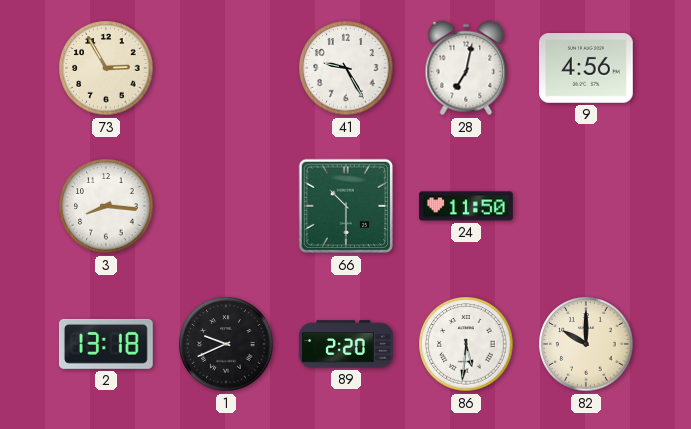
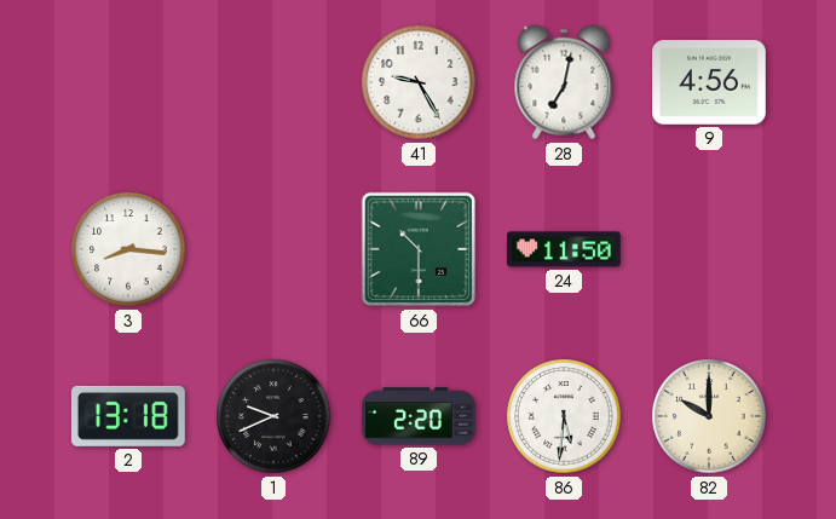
73: 2:55 -> none
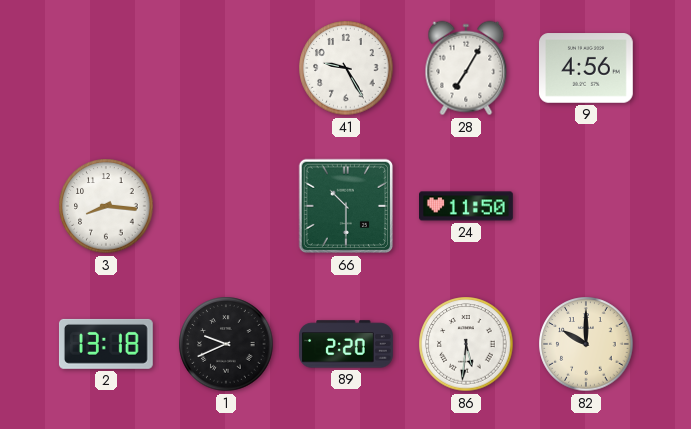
28: 7:02 -> 7:05
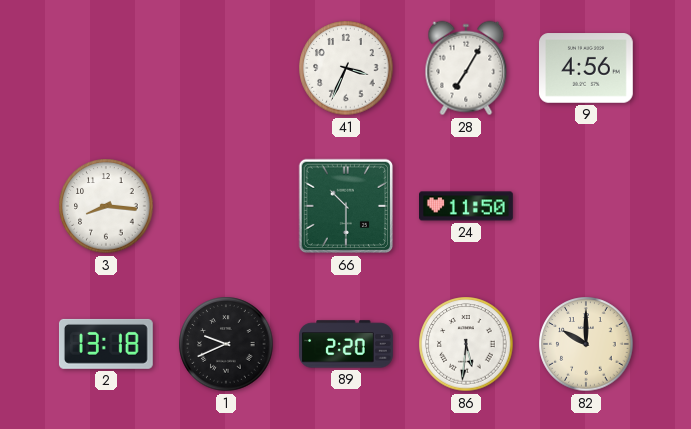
41: 9:25 -> 3:34
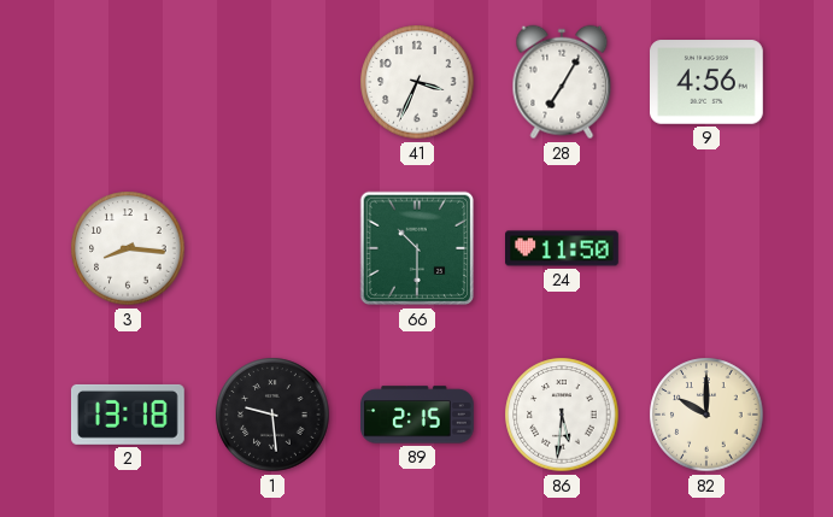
1: 9:41 -> 9:29
89: 2:20 -> 2:15
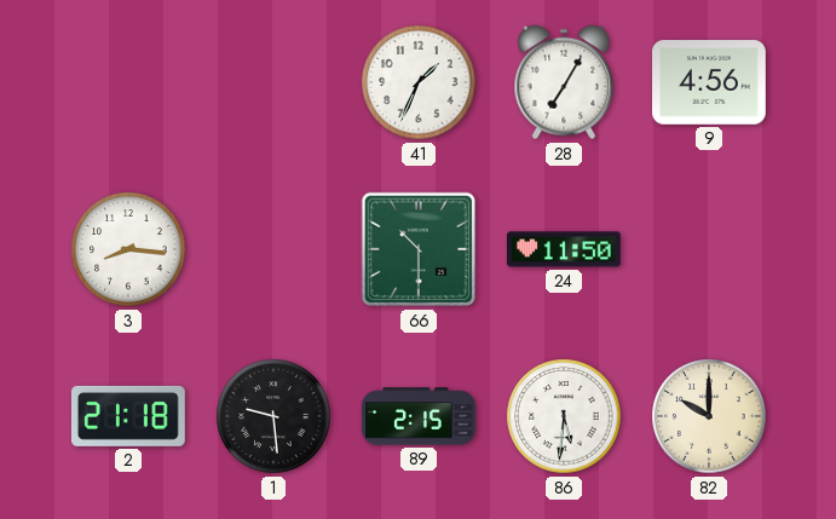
41: 3:34 -> 1:34
2: 13:18 -> 21:18
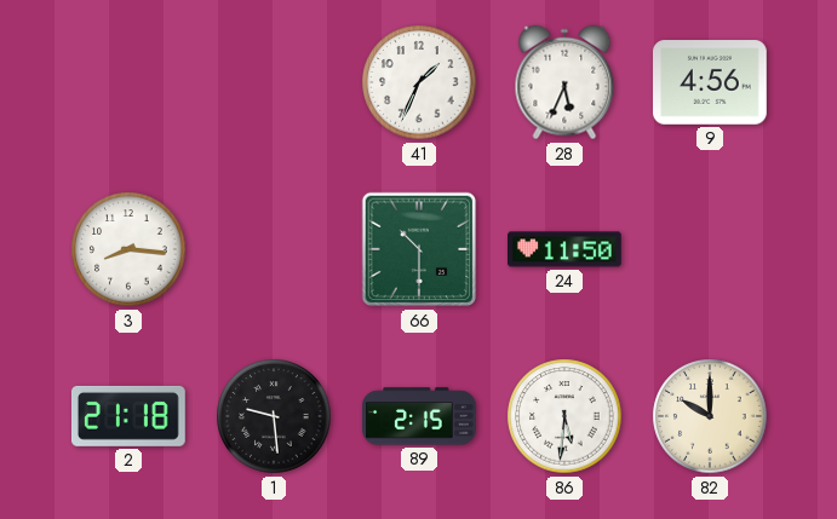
28: 7:05 -> 5:34
